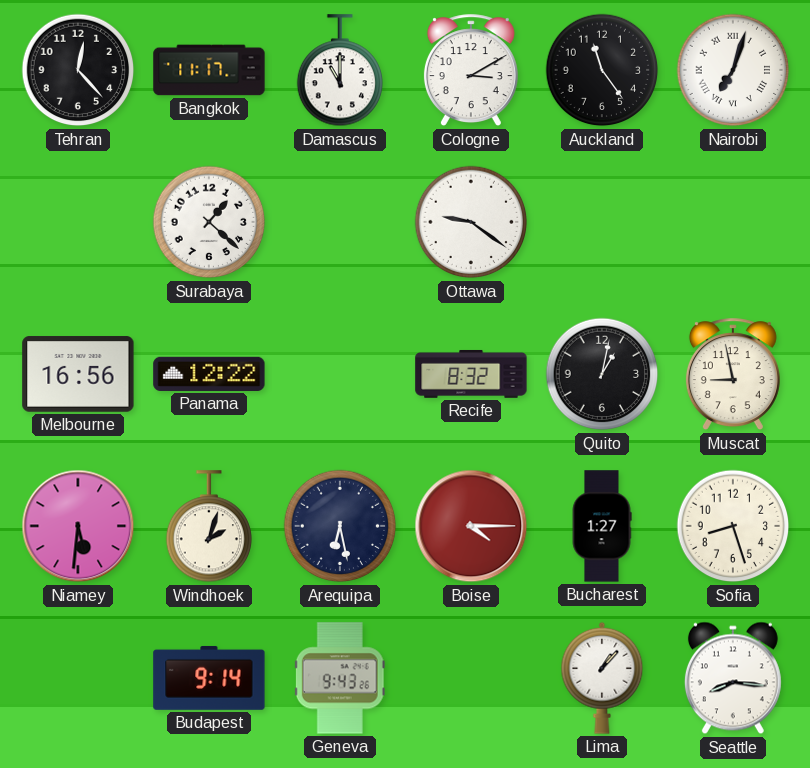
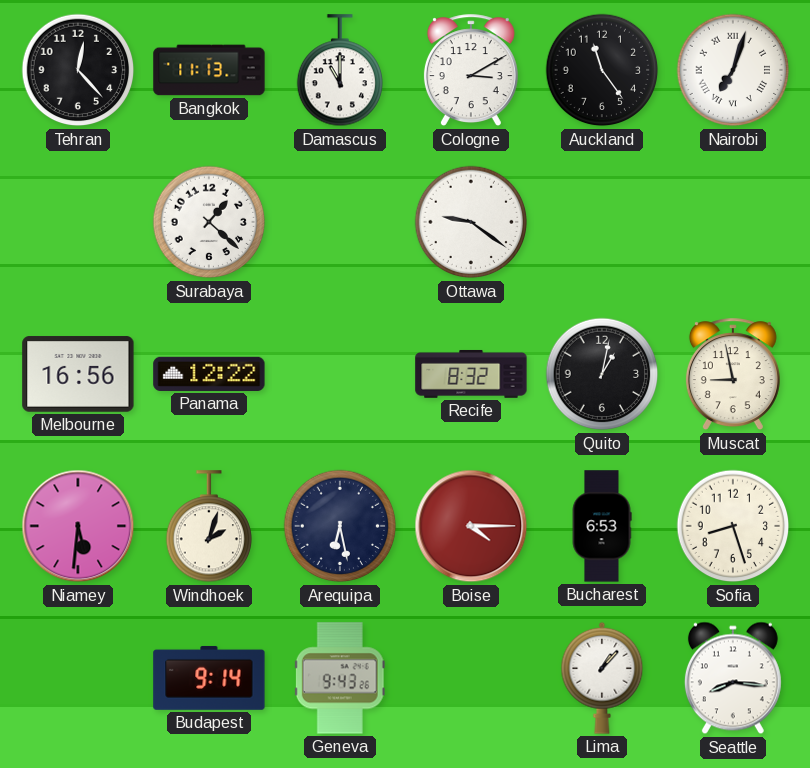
Bangkok: 11:17 -> 11:13
Bucharest: 1:27 -> 6:53
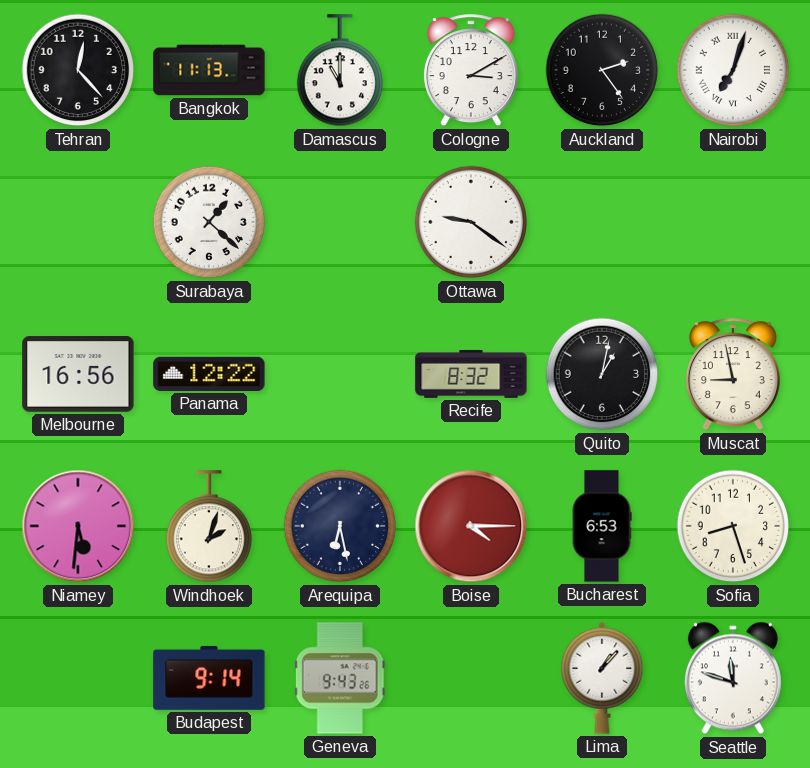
Auckland: 11:24 -> 2:24
Seattle: 8:16 -> 11:48
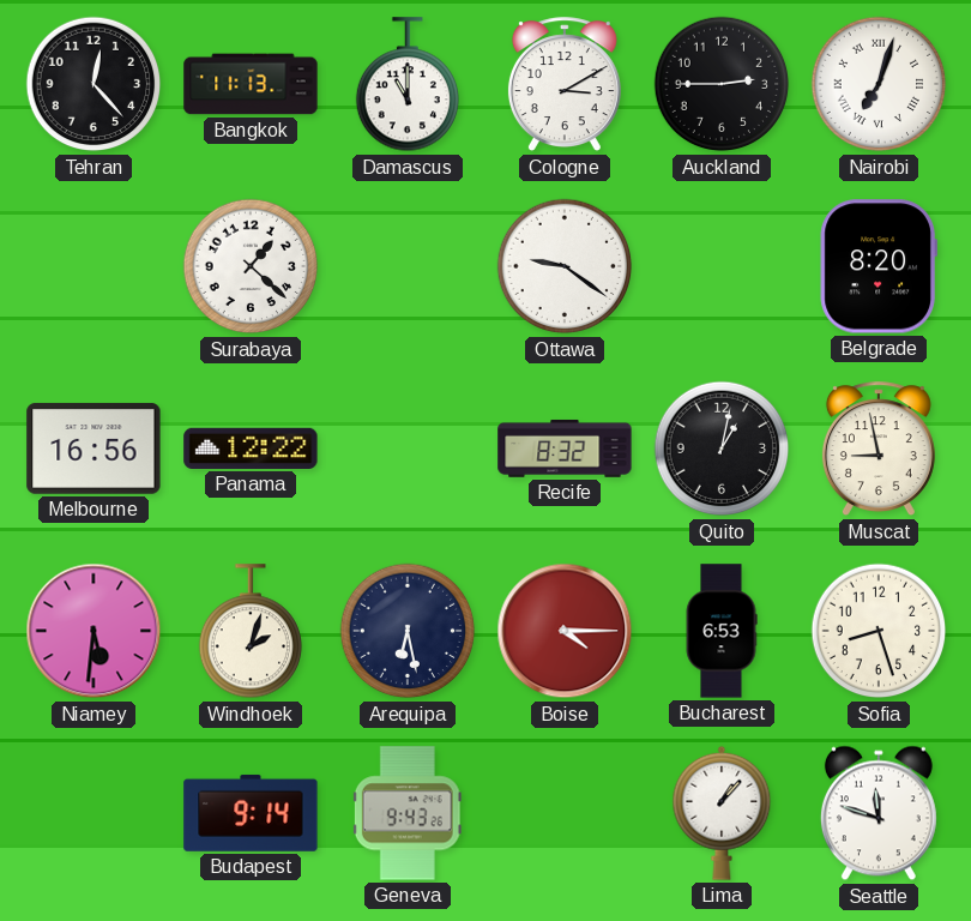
Auckland: 2:24 -> 2:45
Belgrade: none -> 8:20
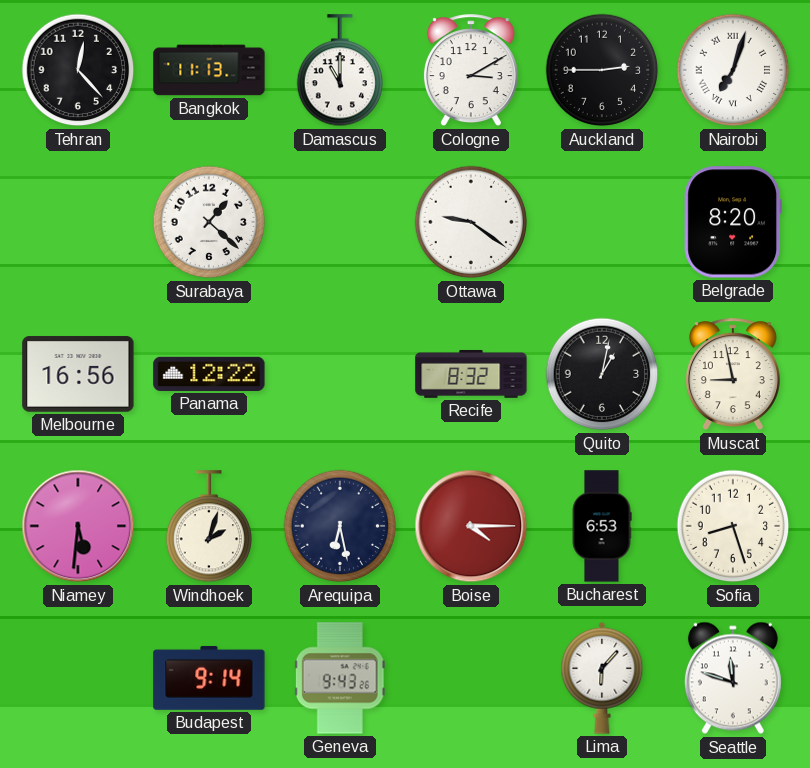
Lima: 1:07 -> 6:07
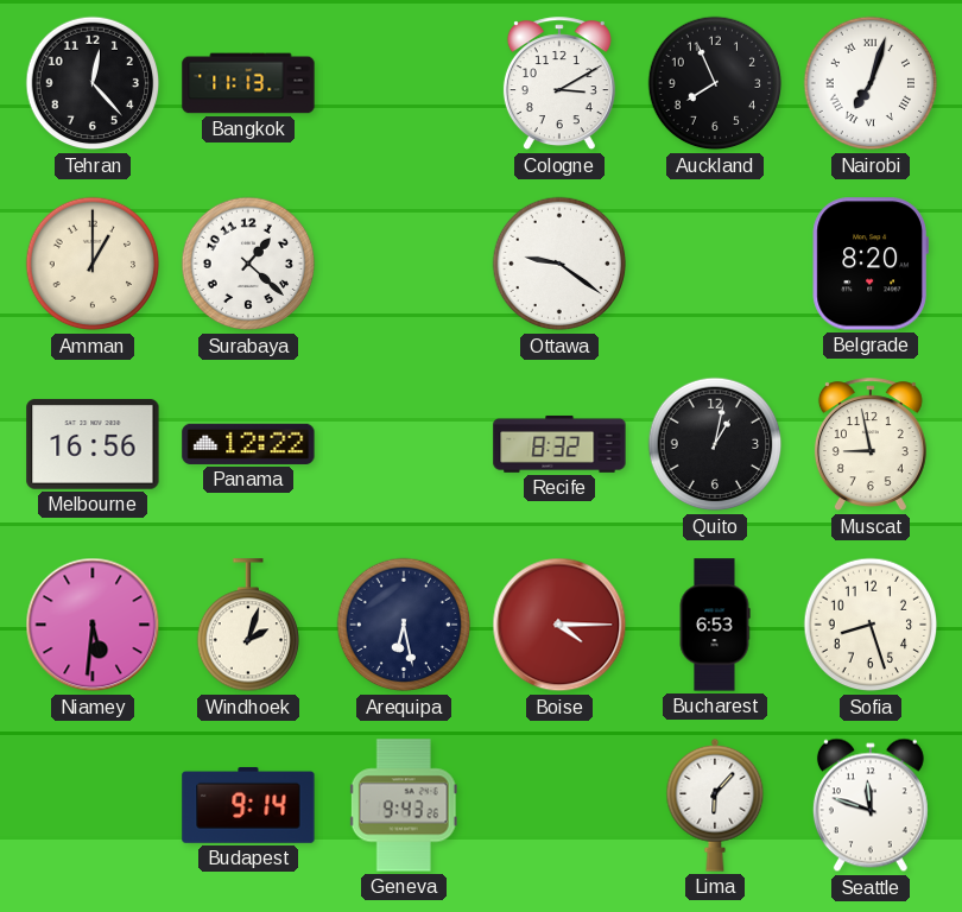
Damascus: 11:00 -> none
Auckland: 2:45 -> 7:56
Amman: none -> 1:00
